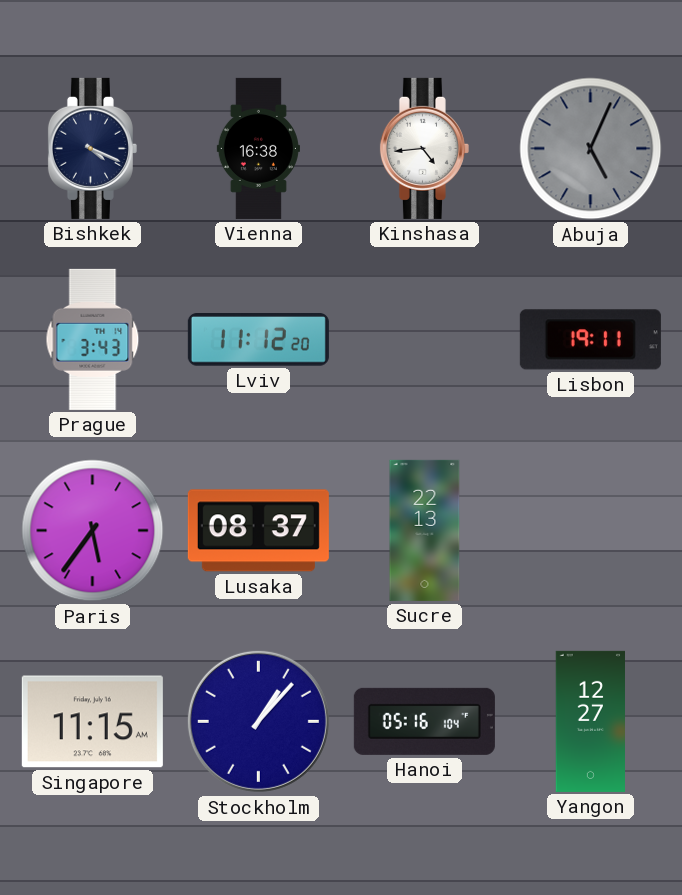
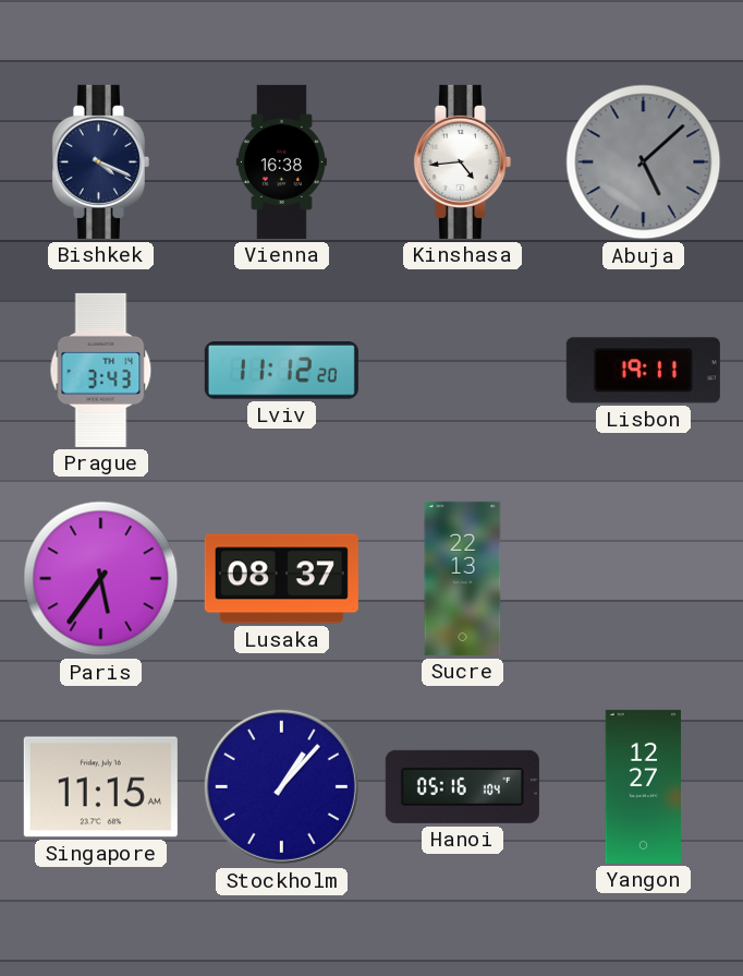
Abuja: 5:04 -> 5:08
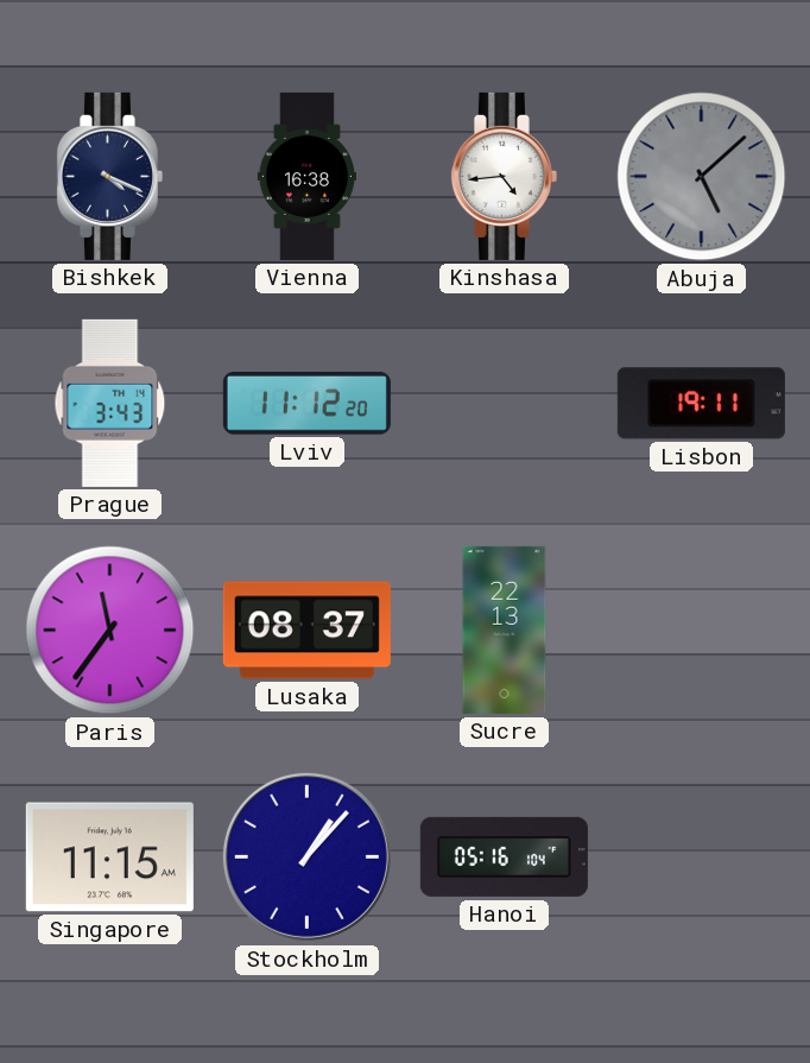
Paris: 5:36 -> 11:36
Yangon: 12:27 -> none
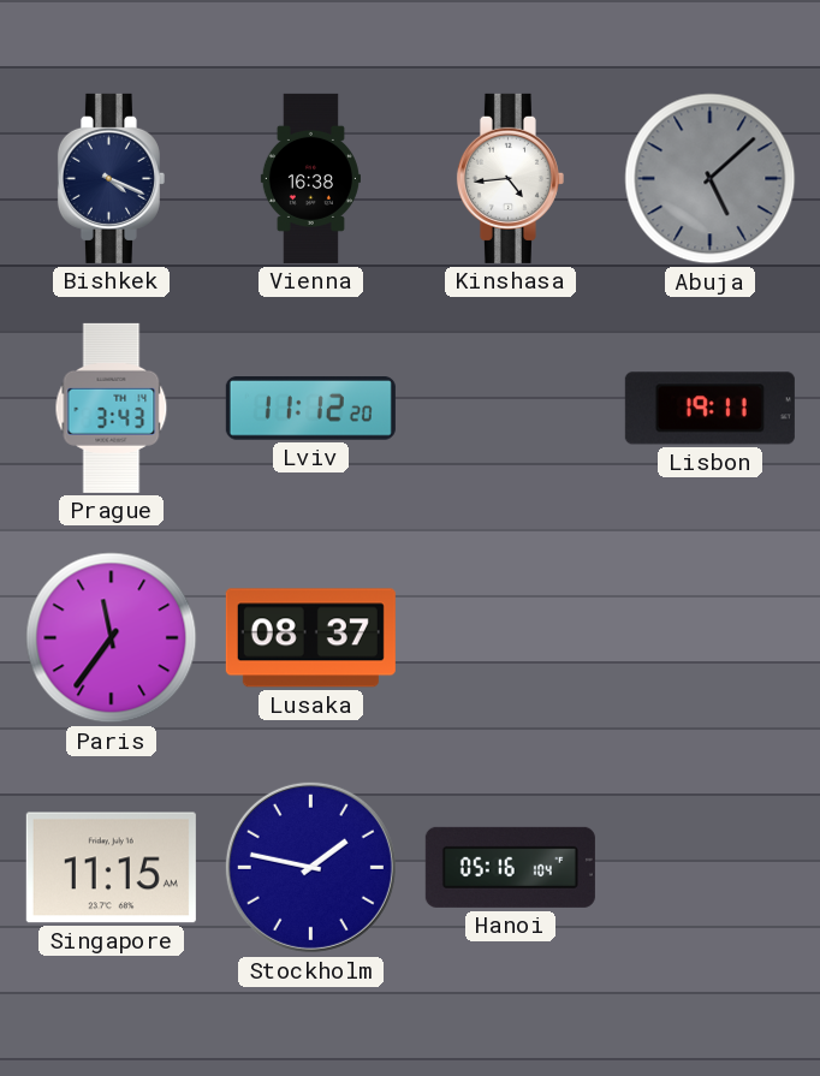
Sucre: 22:13 -> none
Stockholm: 1:07 -> 1:47
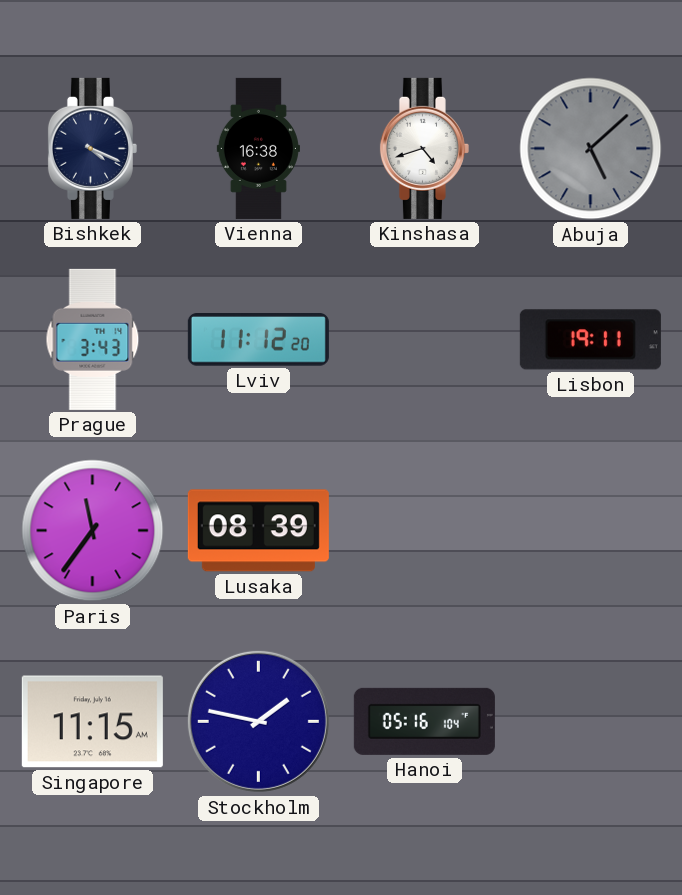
Kinshasa: 4:44 -> 4:42
Lusaka: 08:37 -> 08:39
